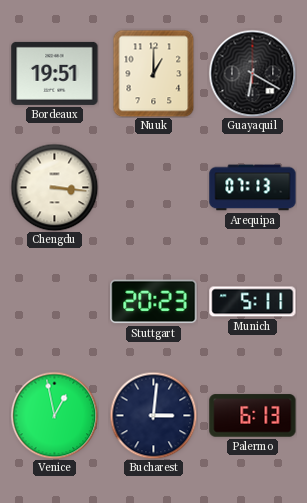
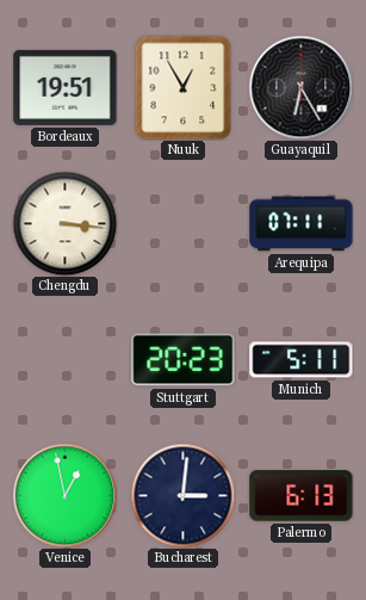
Nuuk: 1:00 -> 12:55
Guayaquil: 6:20 -> 6:25
Arequipa: 07:13 -> 07:11
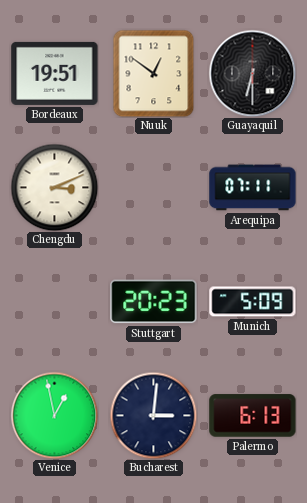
Nuuk: 12:55 -> 12:51
Guayaquil: 6:25 -> 6:30
Chengdu: 3:16 -> 3:11
Munich: 5:11 -> 5:09
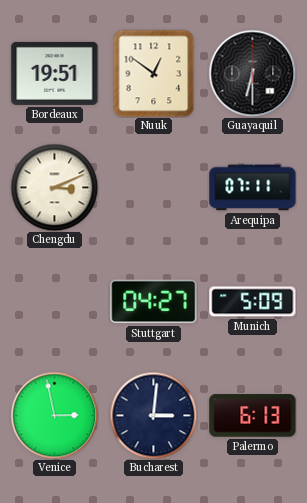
Stuttgart: 20:23 -> 04:27
Venice: 12:58 -> 2:58
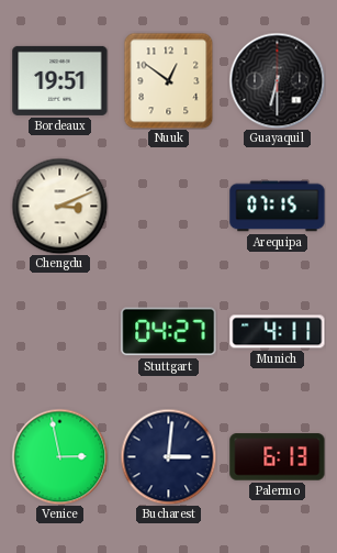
Arequipa: 07:11 -> 07:15
Munich: 5:09 -> 4:11
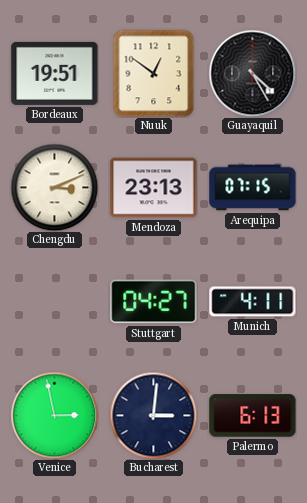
Guayaquil: 6:30 -> 4:25
Mendoza: none -> 23:13
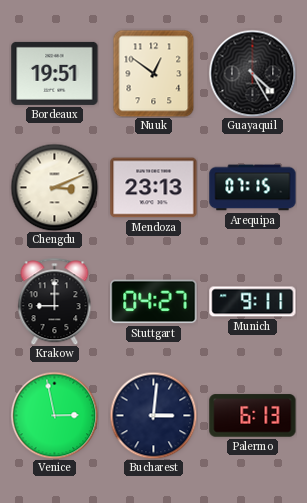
Krakow: none -> 9:00
Munich: 4:11 -> 9:11
